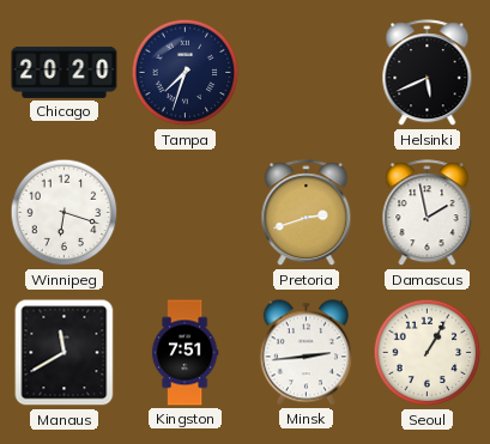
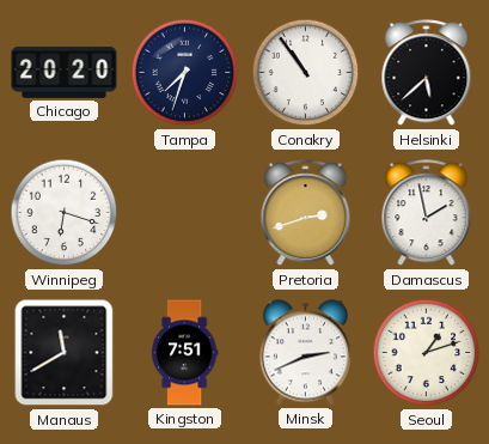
Conakry: none -> 10:54
Helsinki: 5:41 -> 5:38
Minsk: 2:44 -> 2:41
Seoul: 1:05 -> 1:12
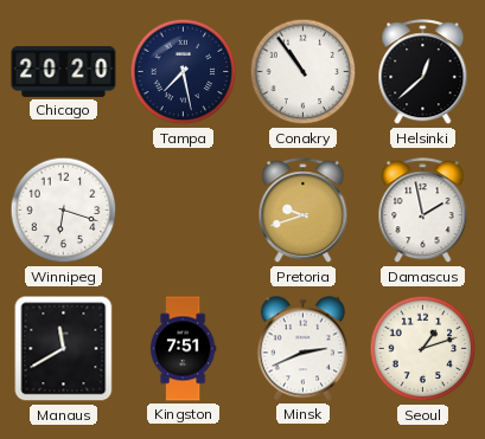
Tampa: 7:33 -> 7:28
Helsinki: 5:38 -> 12:38
Pretoria: 2:42 -> 9:42
